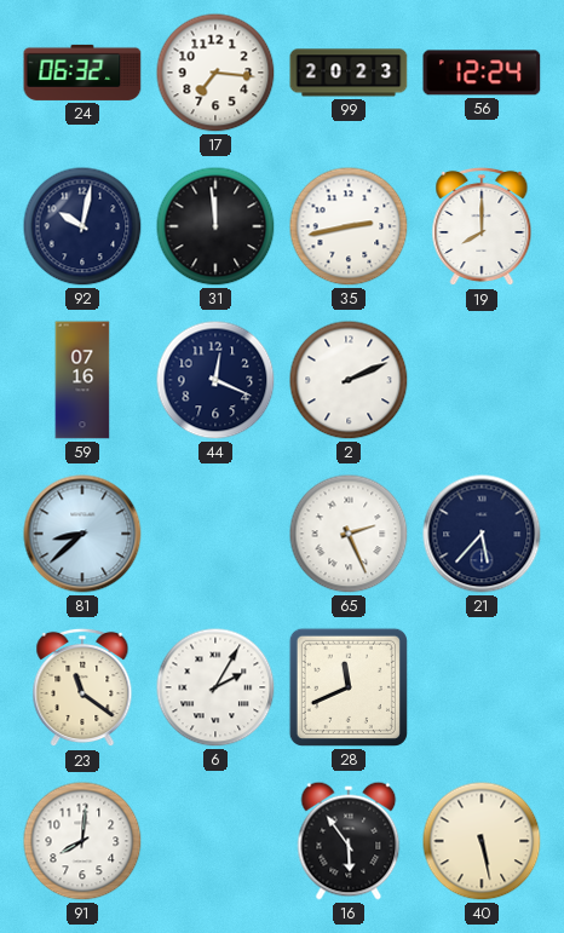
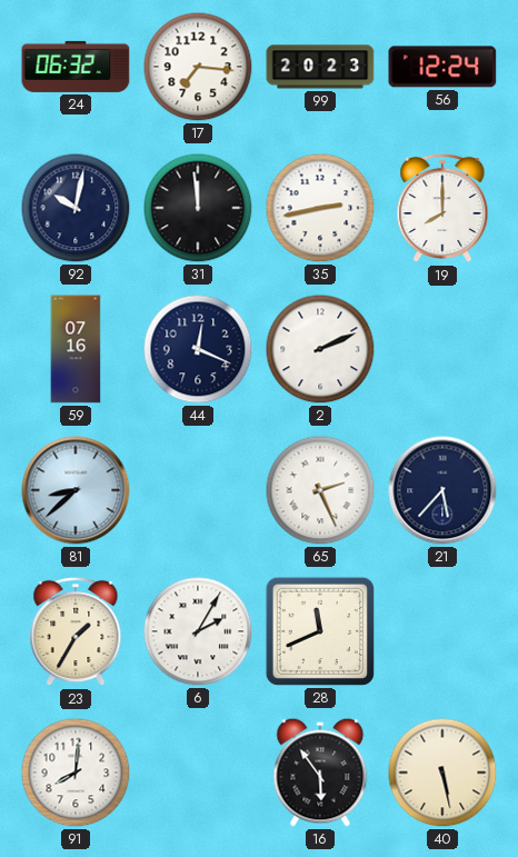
23: 11:21 -> 1:35
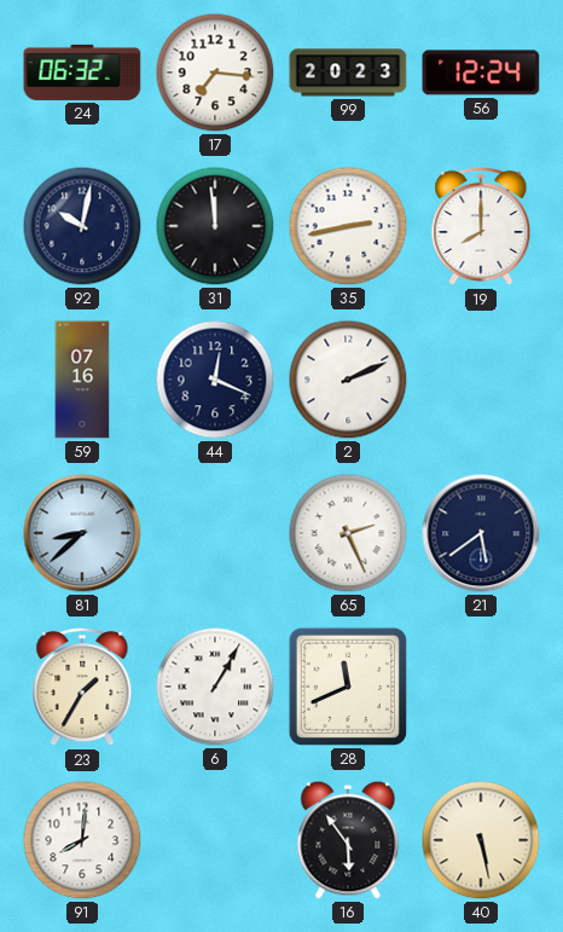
21: 5:37 -> 5:39
6: 2:05 -> 1:05
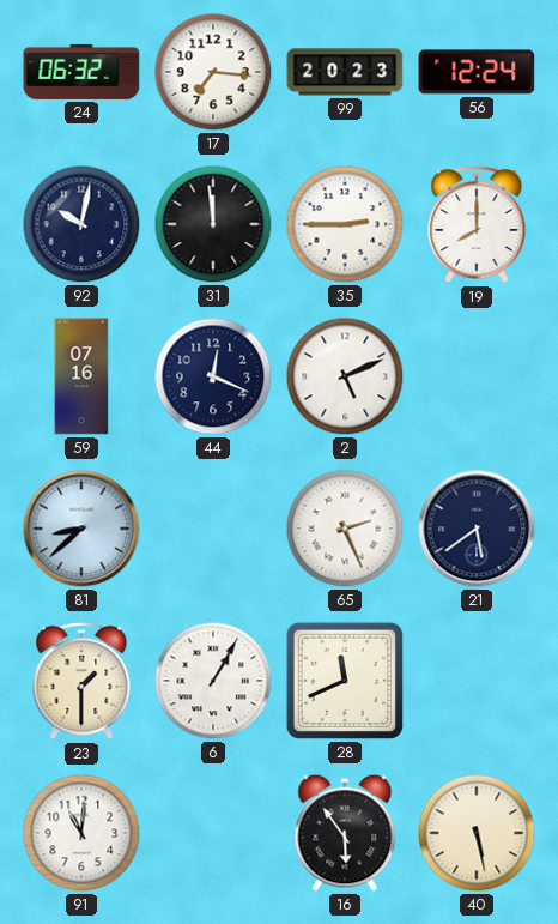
35: 2:43 -> 2:45
2: 2:11 -> 5:11
23: 1:35 -> 1:30
91: 8:01 -> 11:01
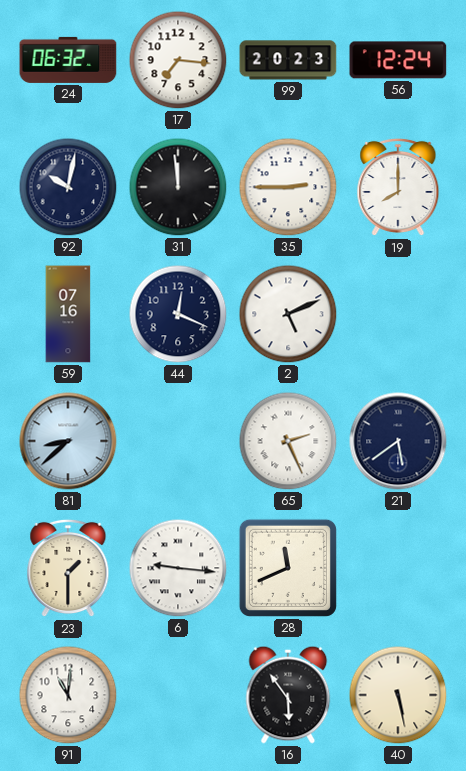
6: 1:05 -> 9:16
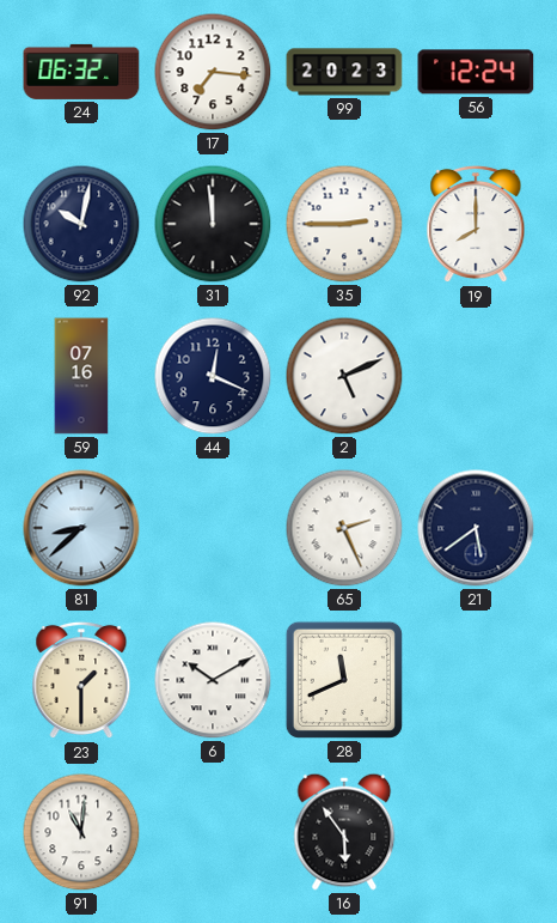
6: 9:16 -> 10:10
40: 5:28 -> none
